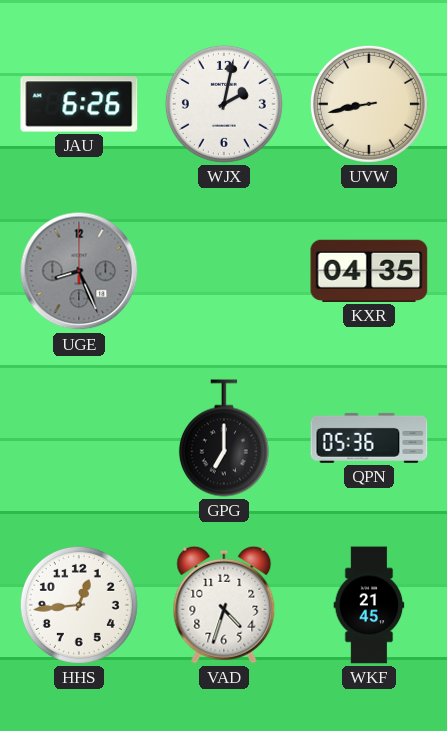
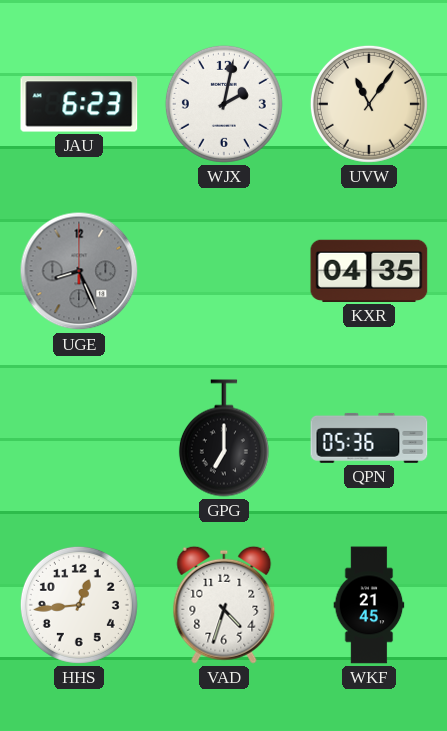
JAU: 6:26 -> 6:23
UVW: 8:43 -> 11:06
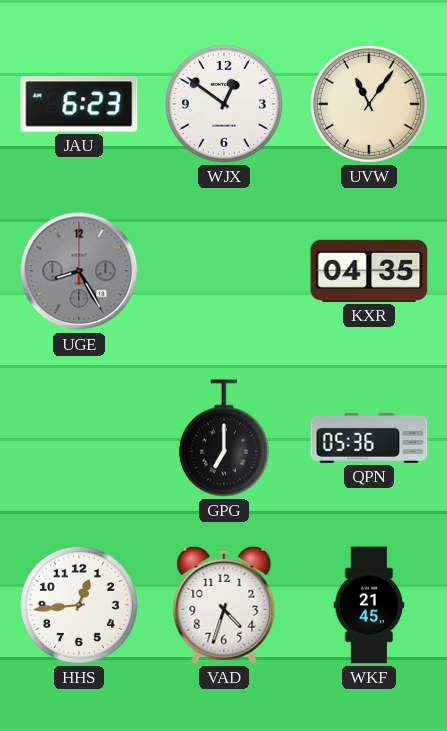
WJX: 2:02 -> 12:51
UGE: 8:26 -> 8:25
